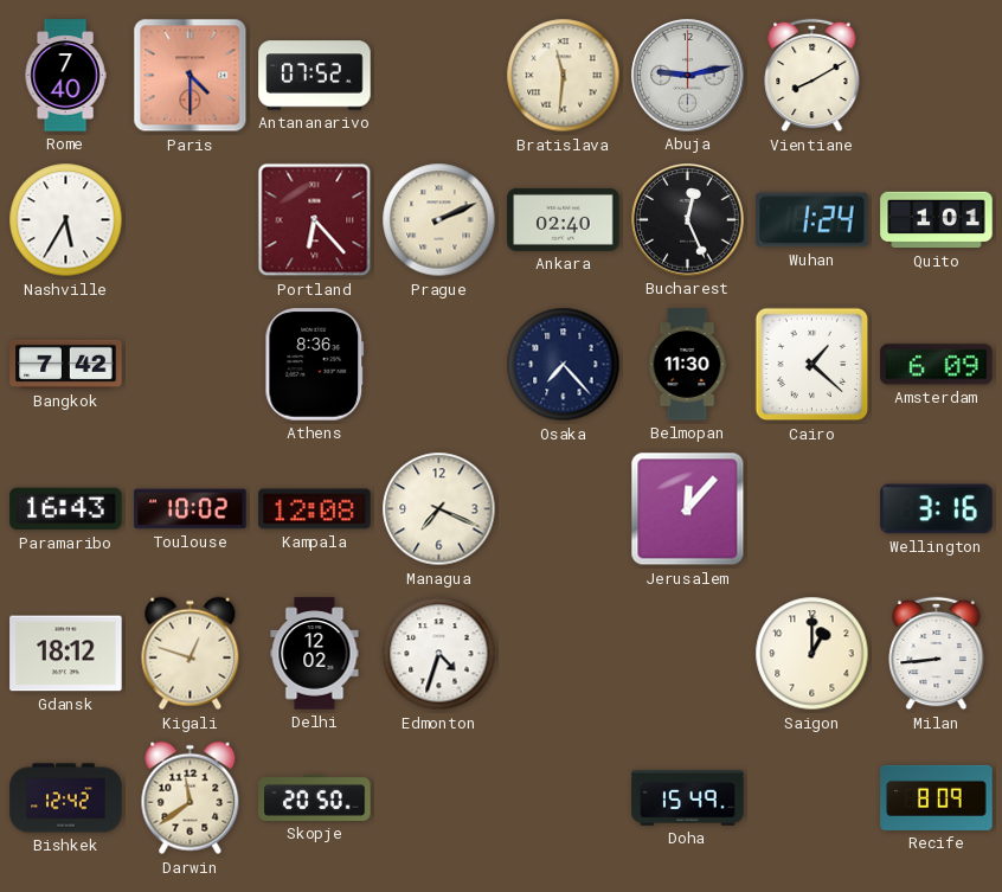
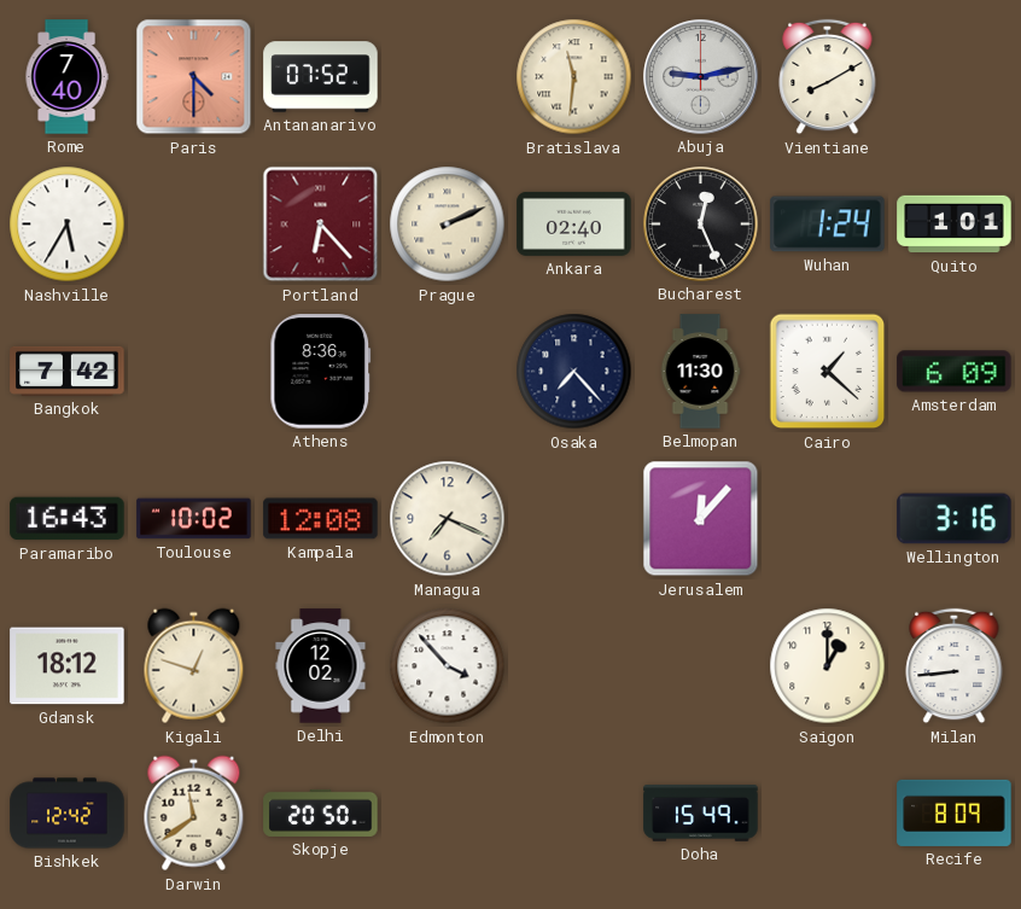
Edmonton: 4:33 -> 3:53
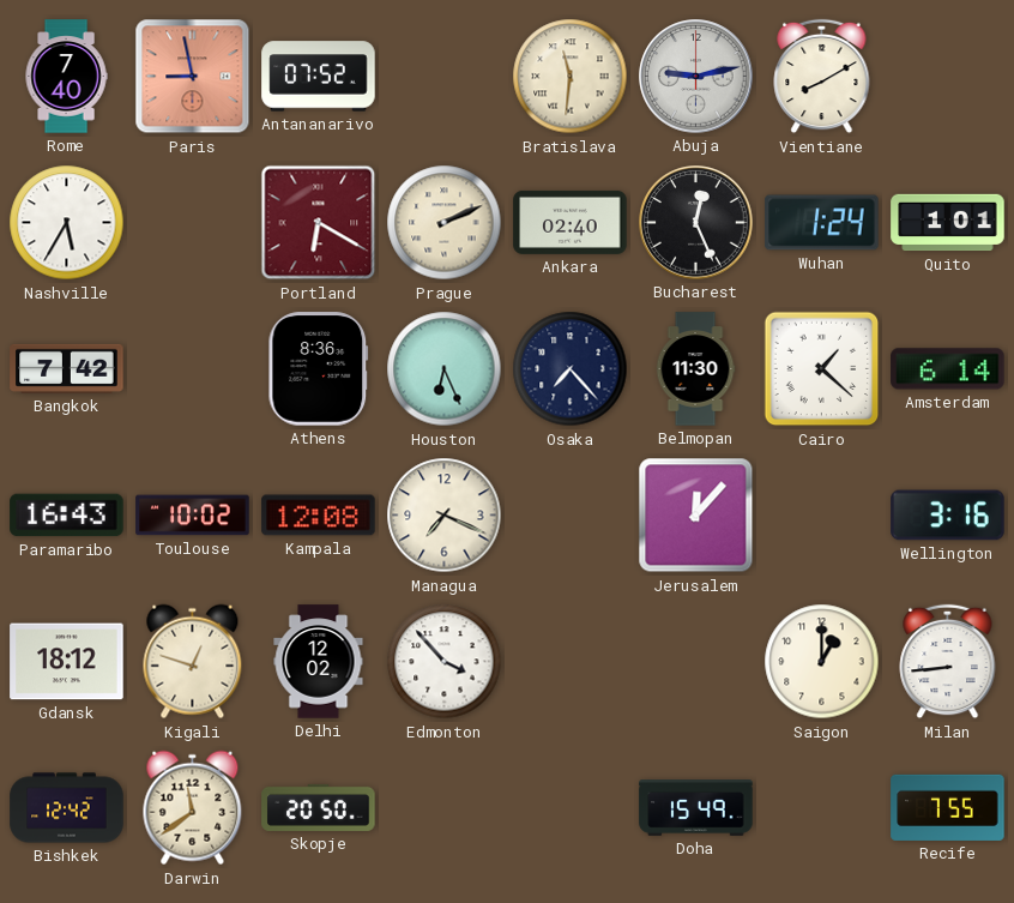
Paris: 4:30 -> 8:58
Portland: 6:23 -> 6:20
Houston: none -> 6:26
Amsterdam: 6:09 -> 6:14
Recife: 8:09 -> 7:55
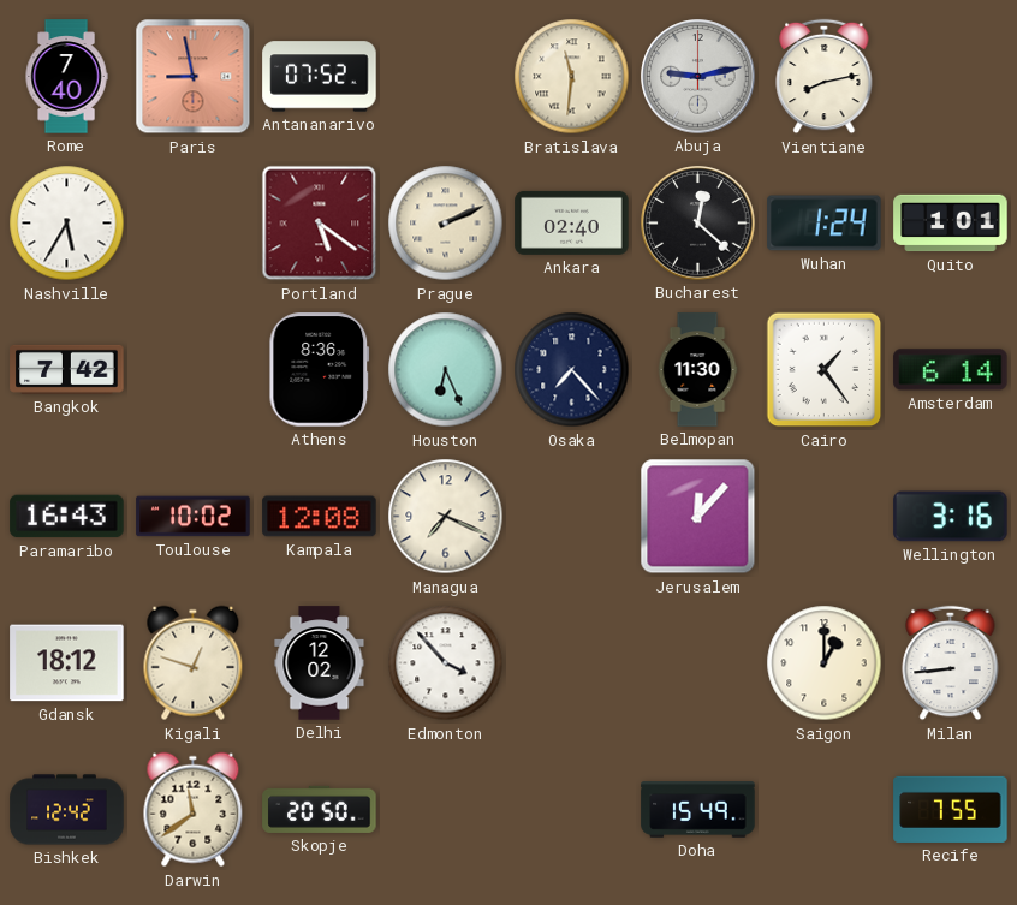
Vientiane: 8:10 -> 8:13
Portland: 6:20 -> 5:21
Bucharest: 12:26 -> 12:22
Cairo: 1:22 -> 1:24
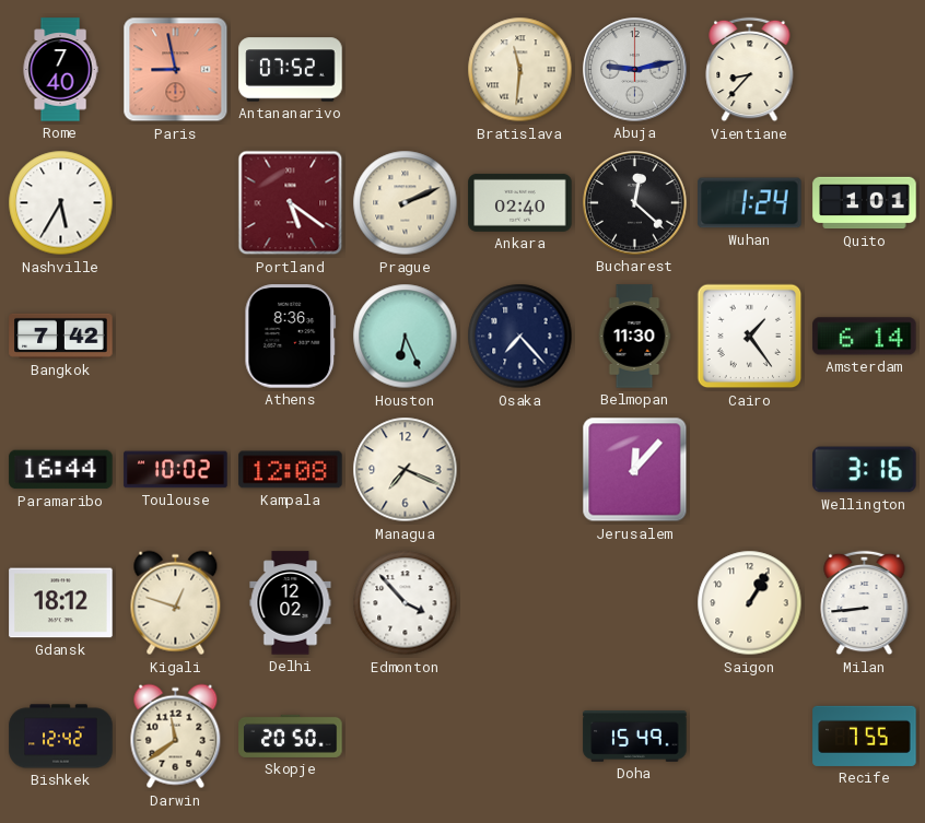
Vientiane: 8:13 -> 8:37
Paramaribo: 16:43 -> 16:44
Saigon: 1:00 -> 1:05
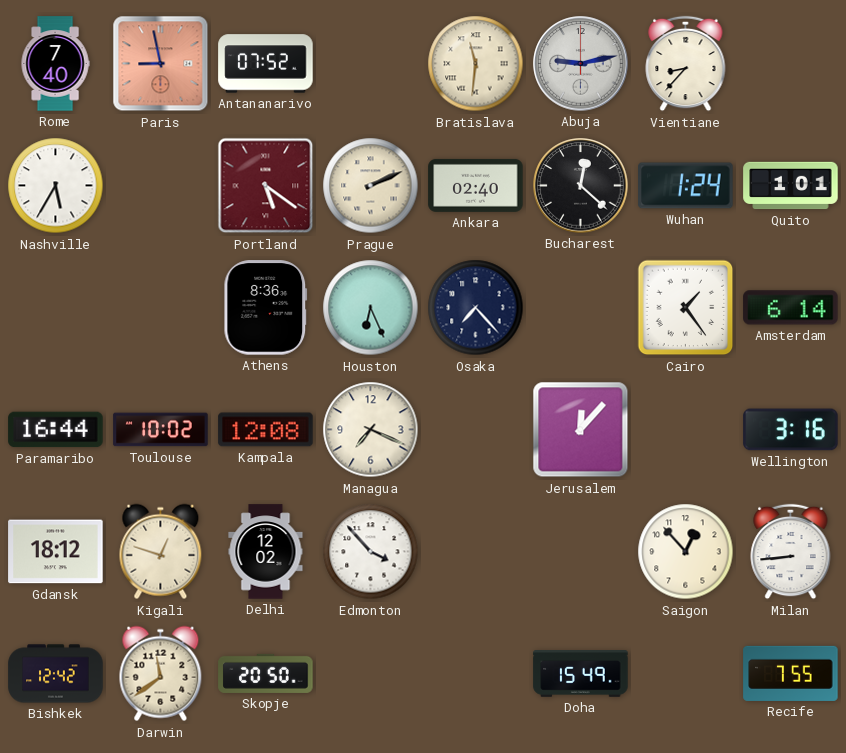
Bangkok: 7:42 -> none
Belmopan: 11:30 -> none
Saigon: 1:05 -> 12:53
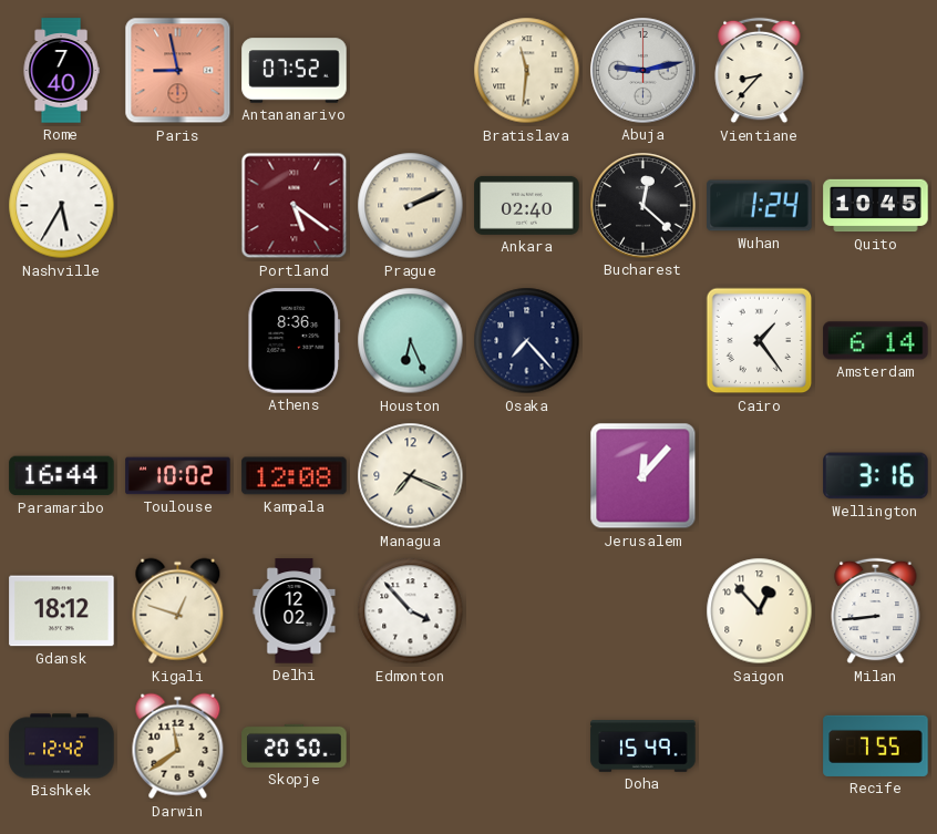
Quito: 1:01 -> 10:45
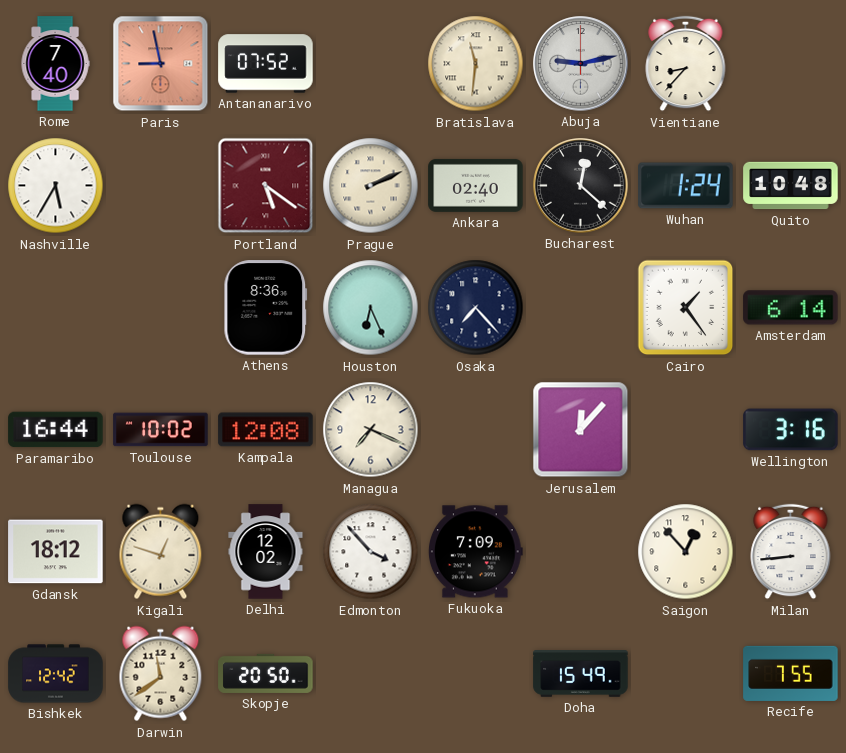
Quito: 10:45 -> 10:48
Fukuoka: none -> 7:09
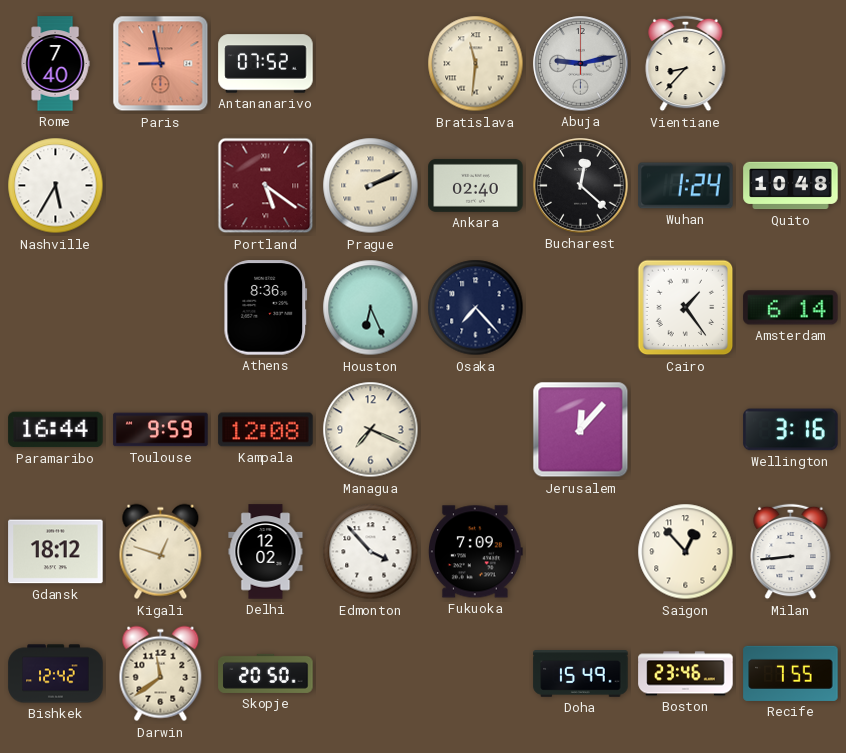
Toulouse: 10:02 -> 9:59
Boston: none -> 23:46
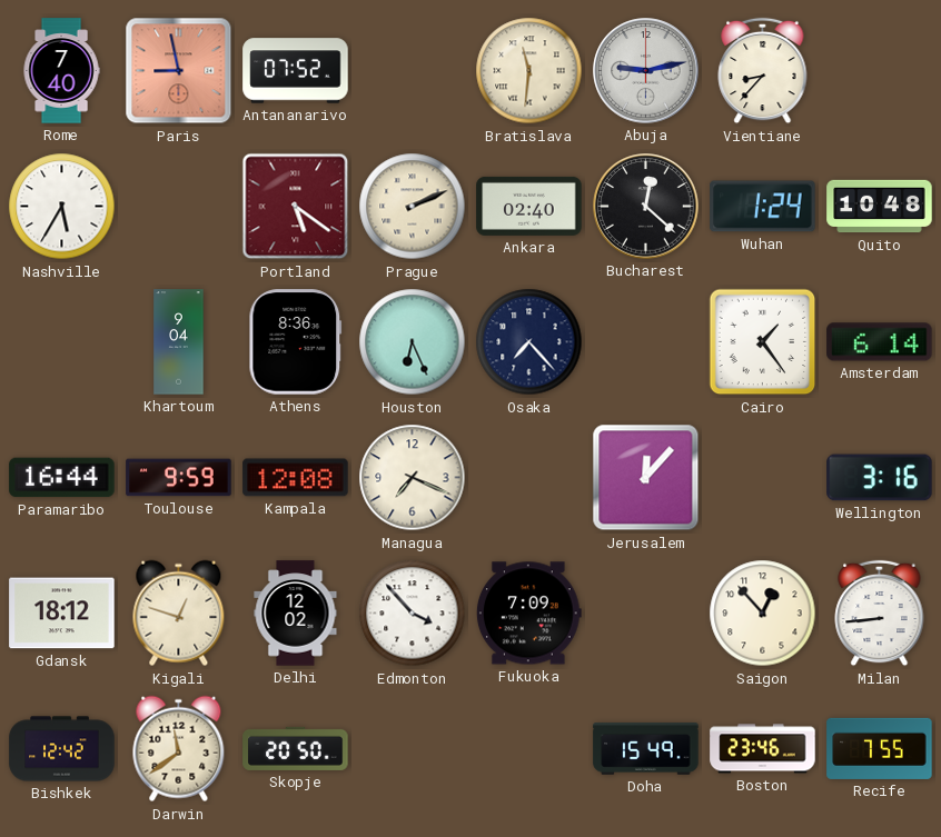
Khartoum: none -> 9:04
